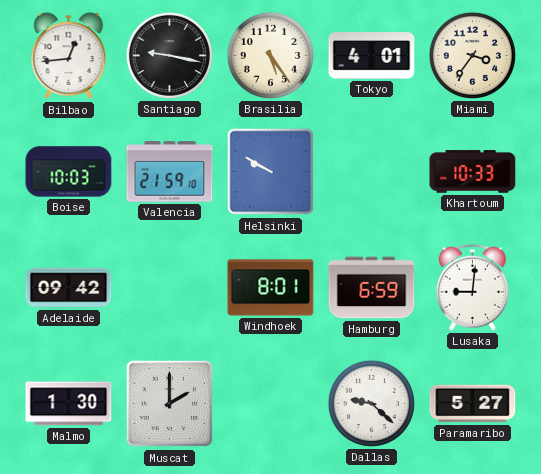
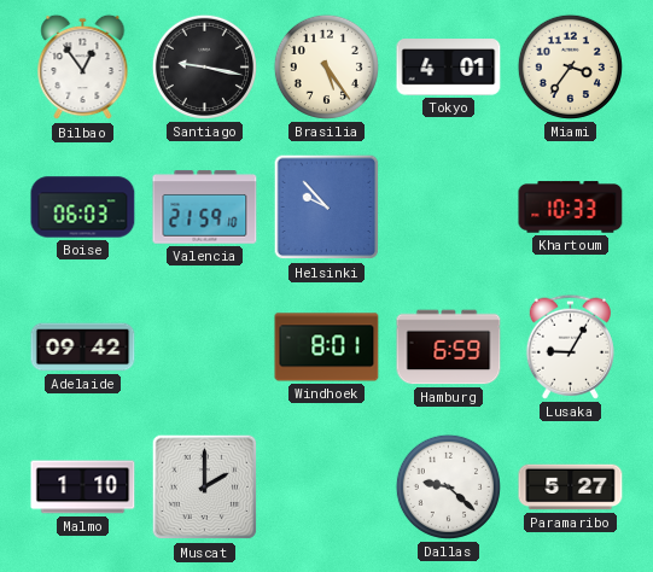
Bilbao: 12:44 -> 12:54
Boise: 10:03 -> 06:03
Helsinki: 9:50 -> 9:53
Lusaka: 9:01 -> 9:05
Malmo: 1:30 -> 1:10
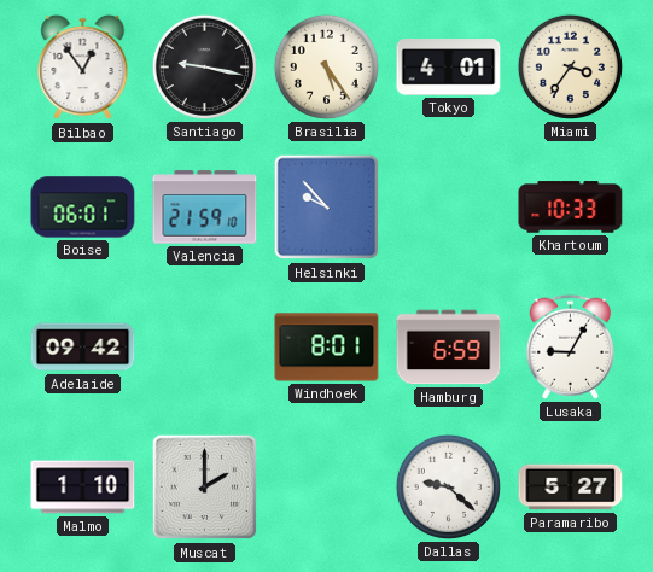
Boise: 06:03 -> 06:01
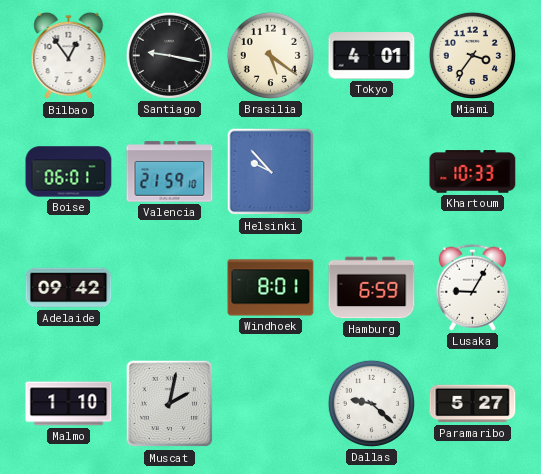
Brasilia: 5:24 -> 5:21
Muscat: 2:00 -> 2:02
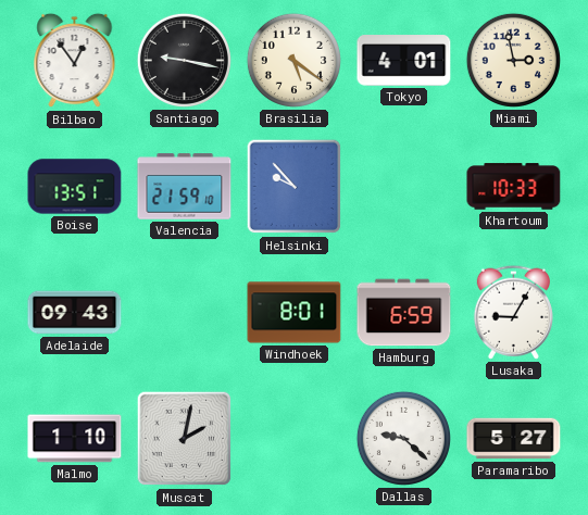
Miami: 3:36 -> 2:58
Boise: 06:01 -> 13:51
Adelaide: 09:42 -> 09:43
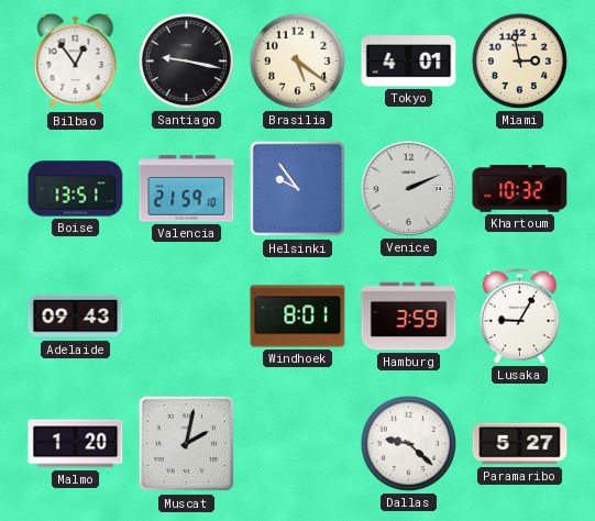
Helsinki: 9:53 -> 9:54
Venice: none -> 2:11
Khartoum: 10:33 -> 10:32
Hamburg: 6:59 -> 3:59
Malmo: 1:10 -> 1:20
